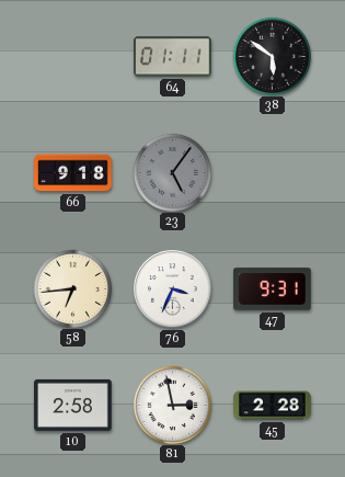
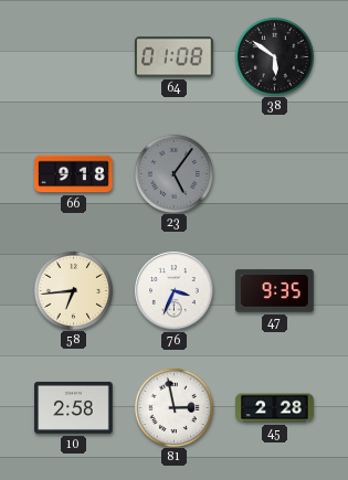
64: 01:11 -> 01:08
47: 9:31 -> 9:35
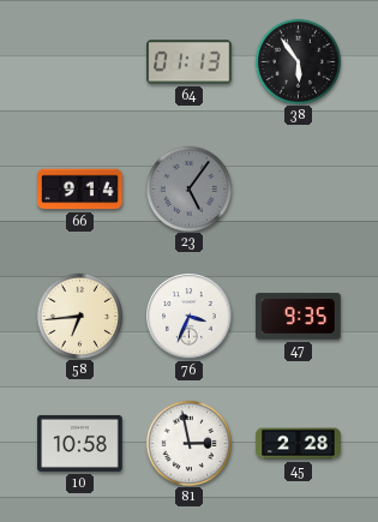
64: 01:08 -> 01:13
38: 5:51 -> 5:54
66: 9:18 -> 9:14
10: 2:58 -> 10:58
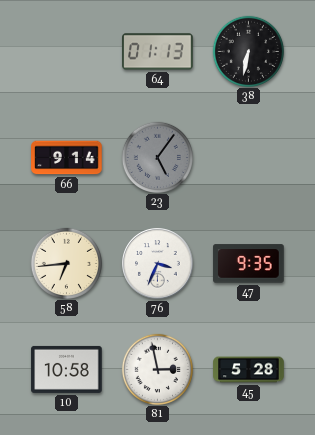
38: 5:54 -> 6:32
45: 2:28 -> 5:28
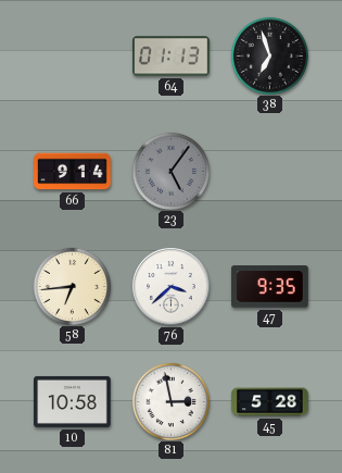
38: 6:32 -> 6:57
76: 3:34 -> 3:38
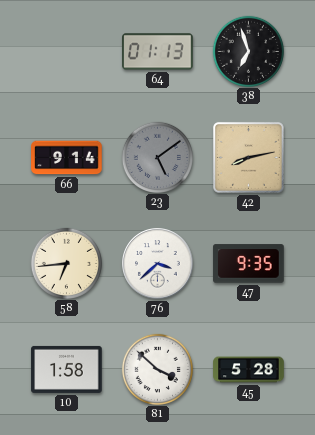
23: 5:06 -> 5:09
42: none -> 8:13
10: 10:58 -> 1:58
81: 2:58 -> 3:52
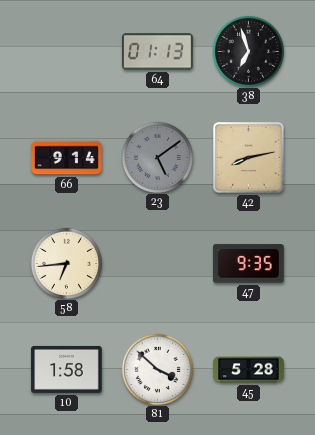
76: 3:38 -> none
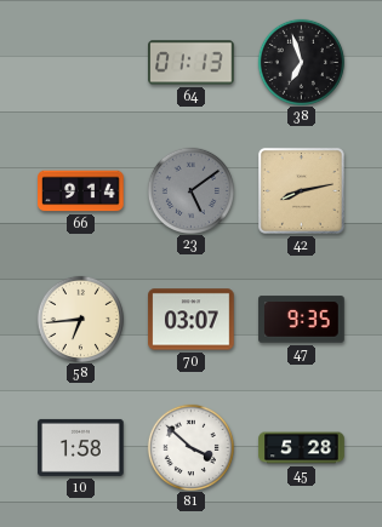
70: none -> 03:07
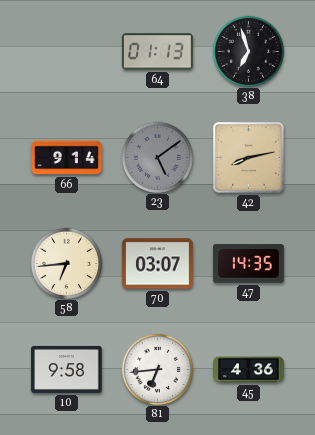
47: 9:35 -> 14:35
10: 1:58 -> 9:58
81: 3:52 -> 6:44
45: 5:28 -> 4:36
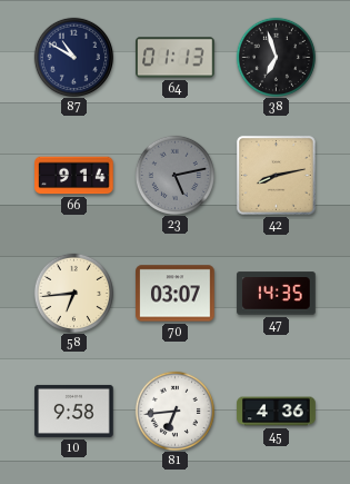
87: none -> 10:50
23: 5:09 -> 5:13
